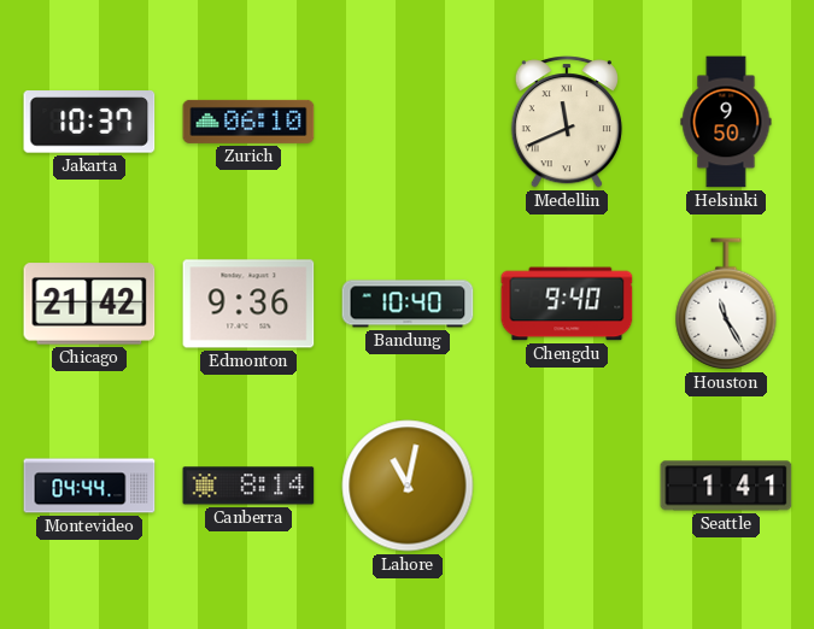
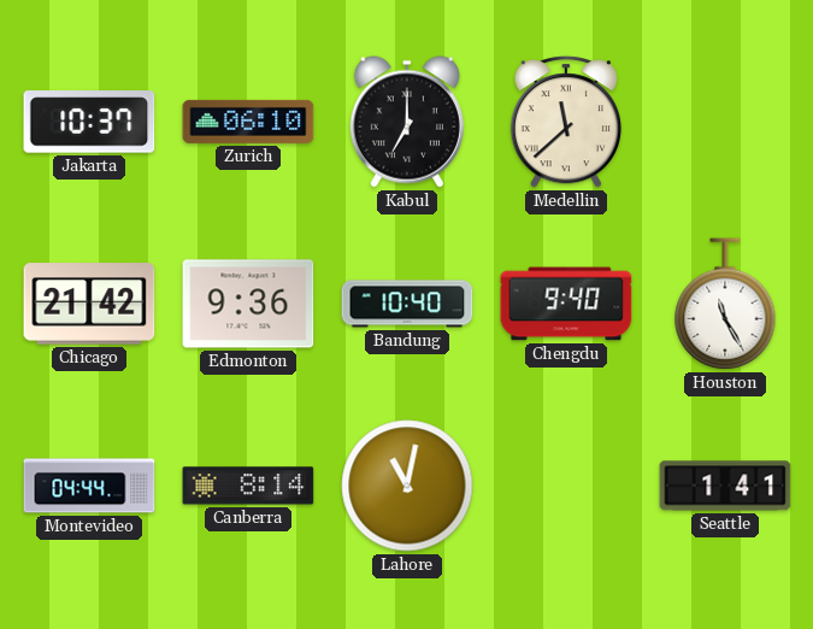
Kabul: none -> 7:00
Medellin: 11:41 -> 11:38
Helsinki: 9:50 -> none
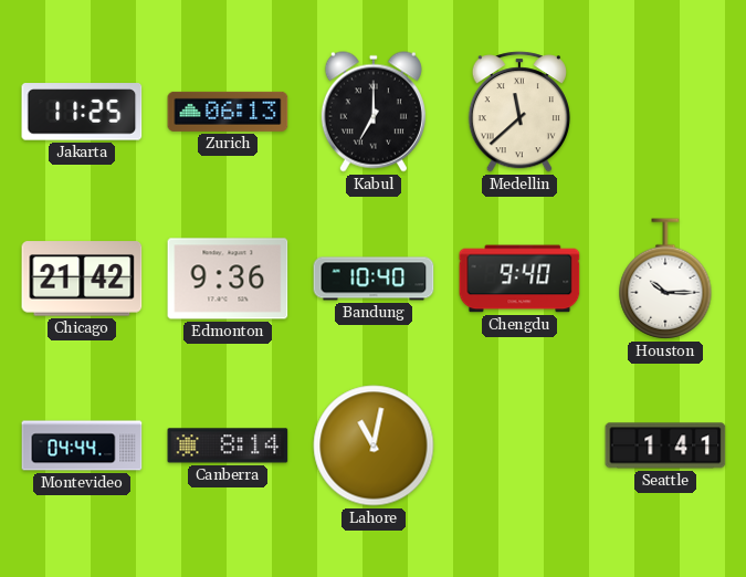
Jakarta: 10:37 -> 11:25
Zurich: 06:10 -> 06:13
Houston: 11:25 -> 10:15
